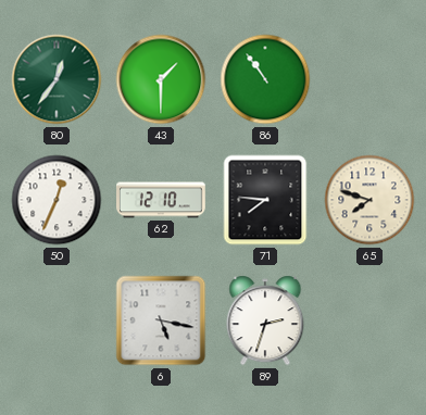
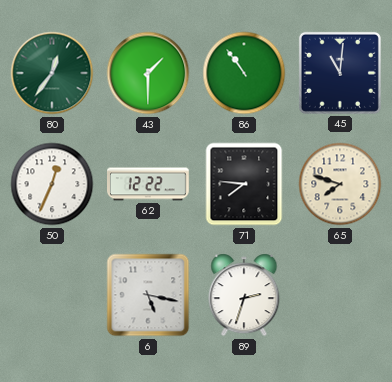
45: none -> 11:01
62: 12:10 -> 12:22
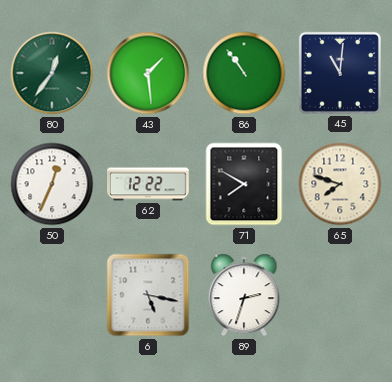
43: 1:30 -> 1:29
71: 7:46 -> 7:50
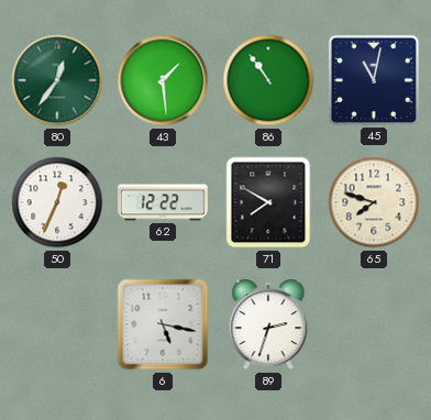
45: 11:01 -> 11:02
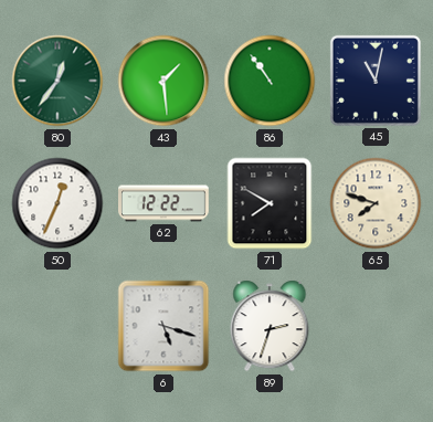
6: 5:17 -> 5:18
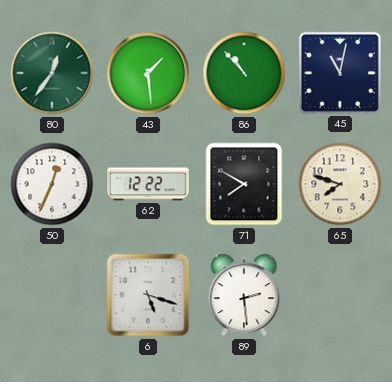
86: 10:54 -> 10:53
89: 2:33 -> 2:29
